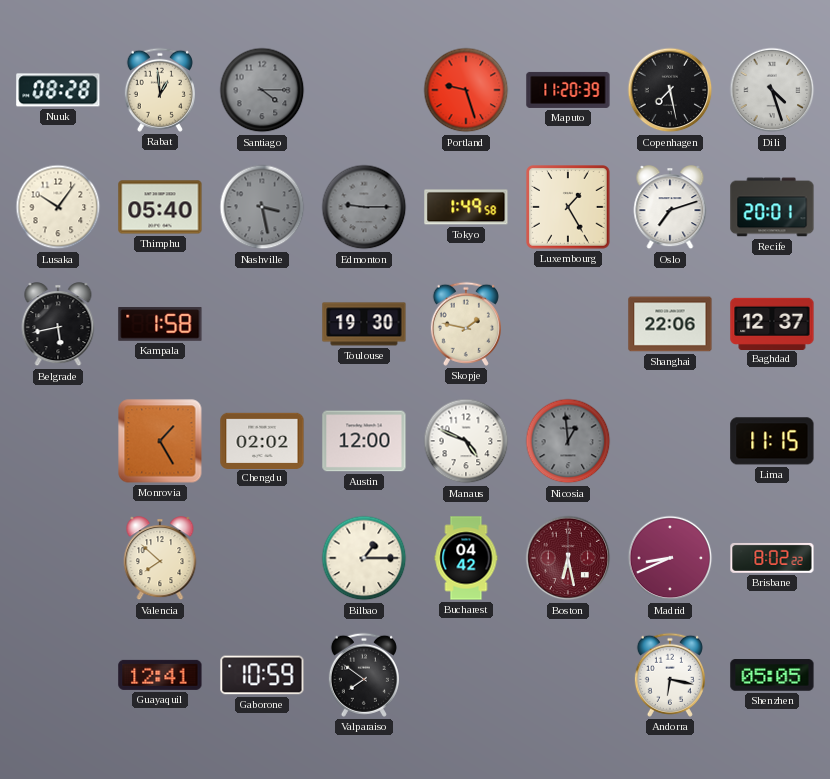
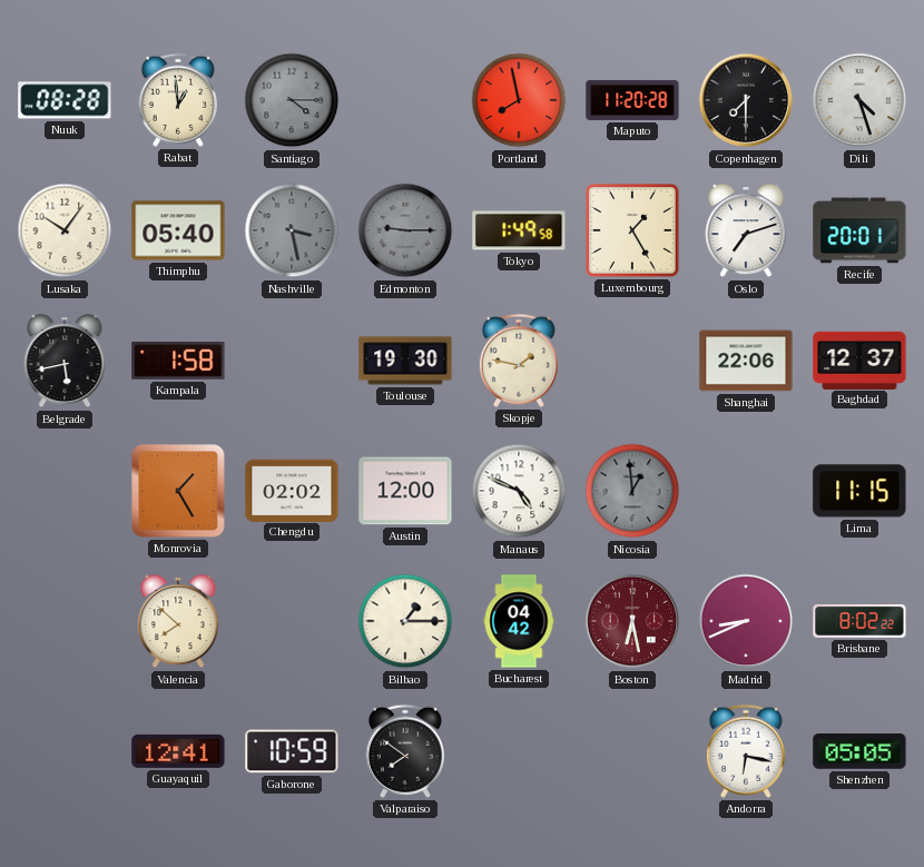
Portland: 9:27 -> 7:58
Maputo: 11:20:39 -> 11:20:28
Copenhagen: 7:28 -> 7:30
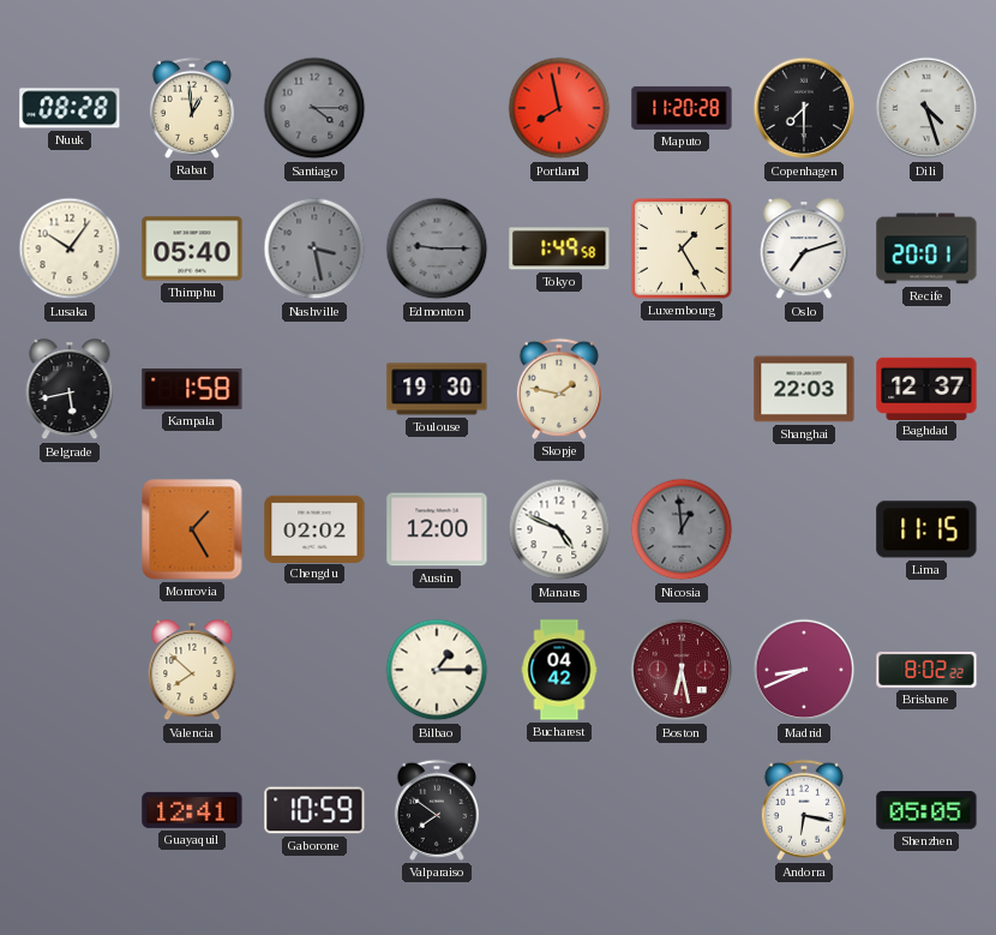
Shanghai: 22:06 -> 22:03
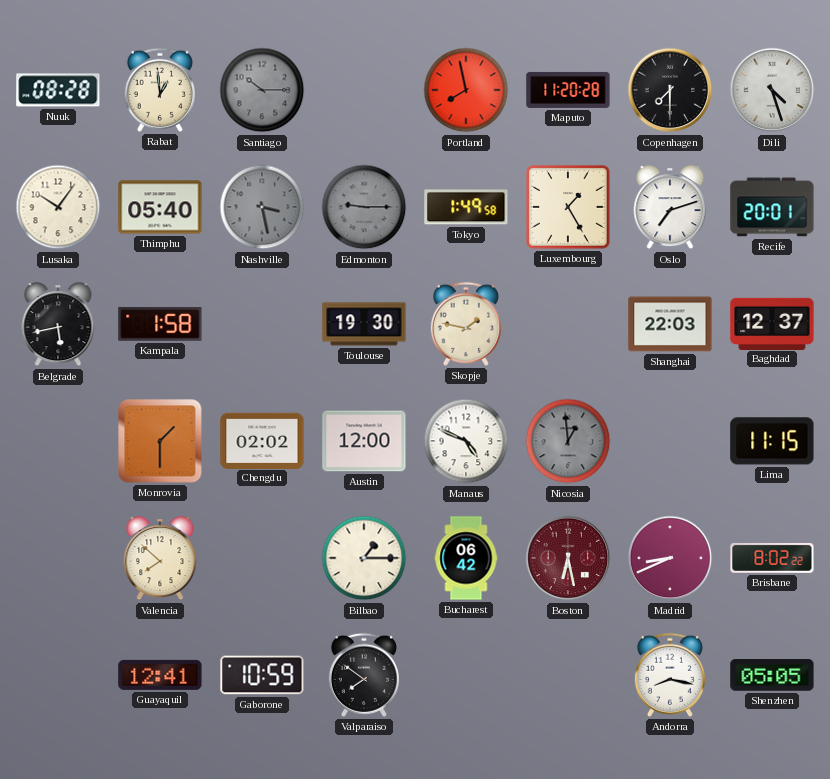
Santiago: 4:15 -> 10:15
Monrovia: 1:25 -> 1:30
Bucharest: 04:42 -> 06:42
Andorra: 6:17 -> 8:17
